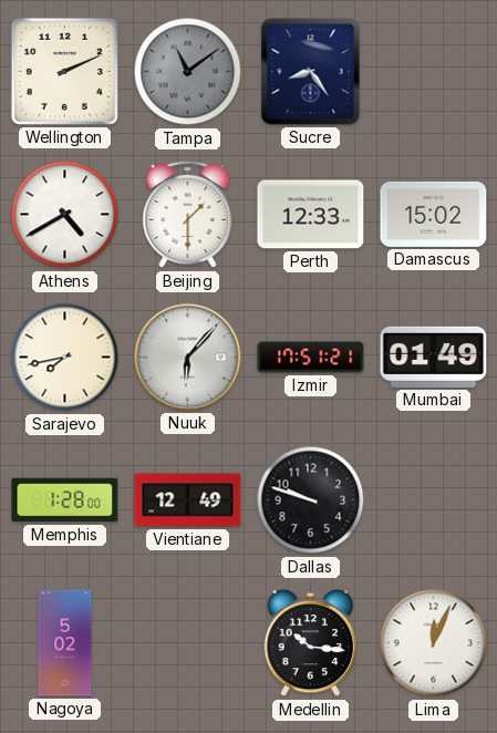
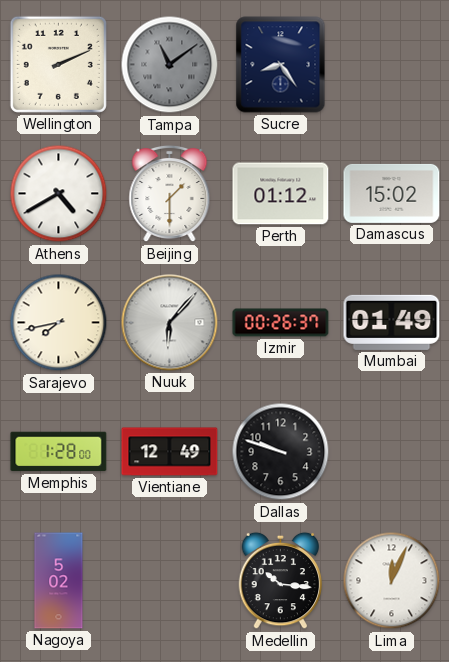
Perth: 12:33 -> 01:12
Izmir: 17:51 -> 00:26
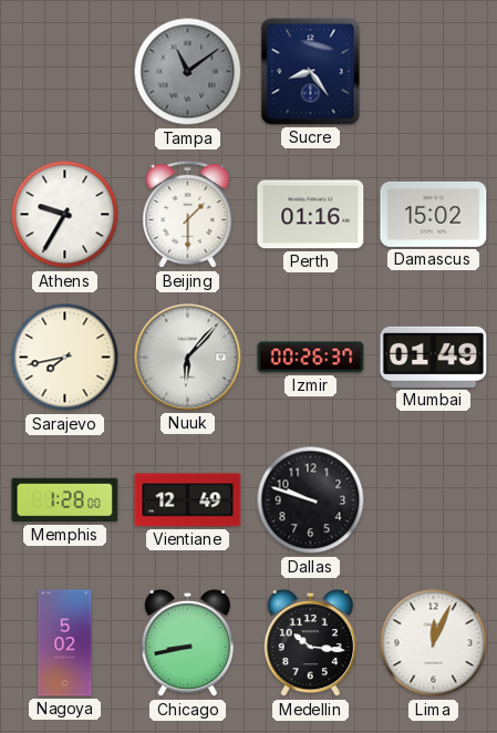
Wellington: 2:11 -> none
Athens: 4:40 -> 9:35
Perth: 01:12 -> 01:16
Chicago: none -> 8:43
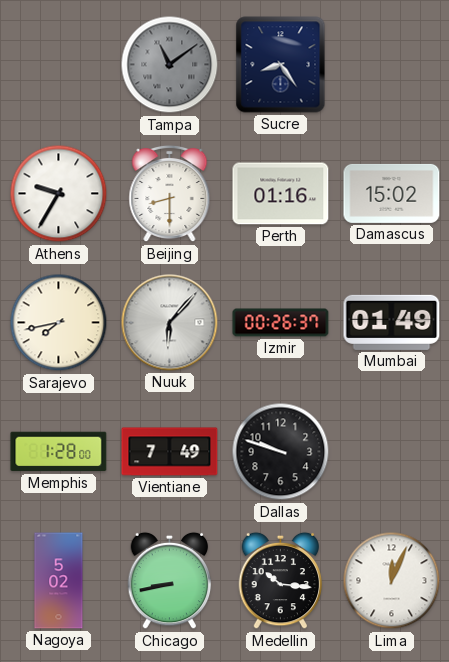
Beijing: 1:30 -> 8:30
Vientiane: 12:49 -> 7:49
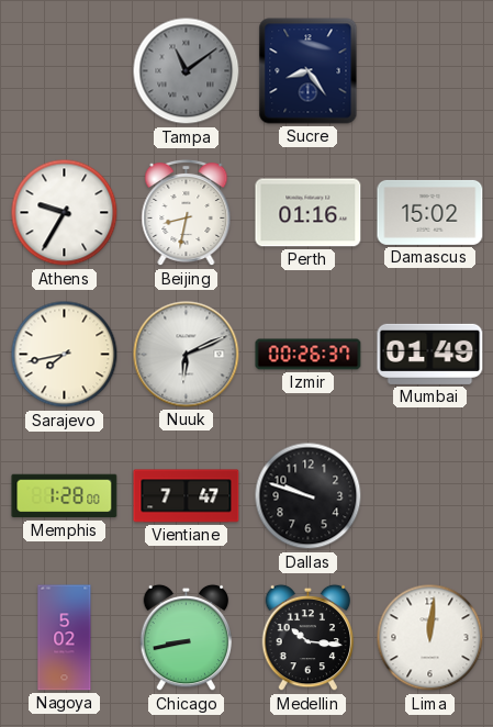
Beijing: 8:30 -> 8:32
Nuuk: 6:07 -> 6:11
Vientiane: 7:49 -> 7:47
Lima: 12:04 -> 12:01
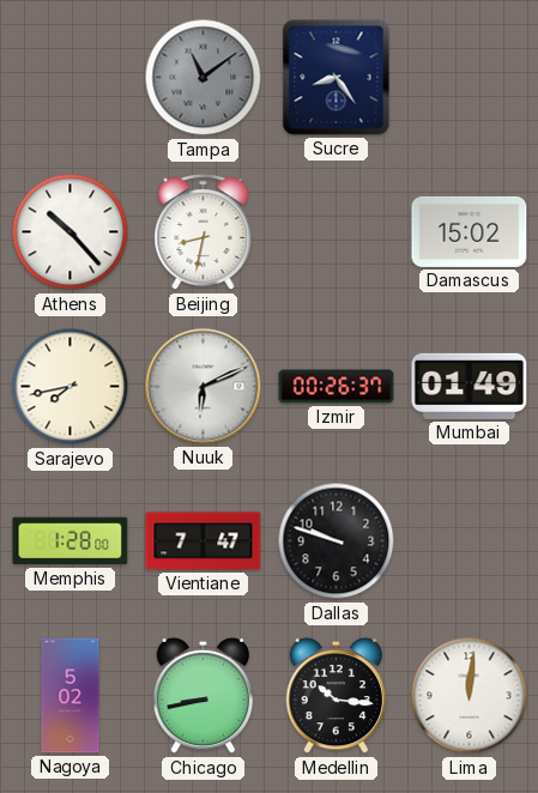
Athens: 9:35 -> 10:23
Perth: 01:16 -> none
